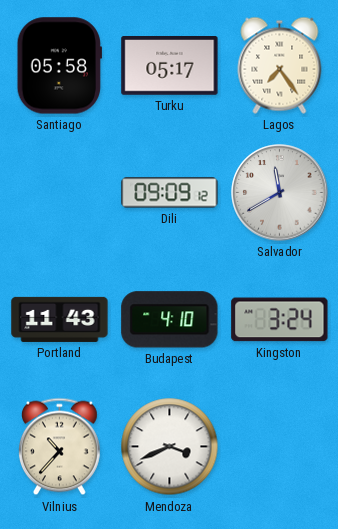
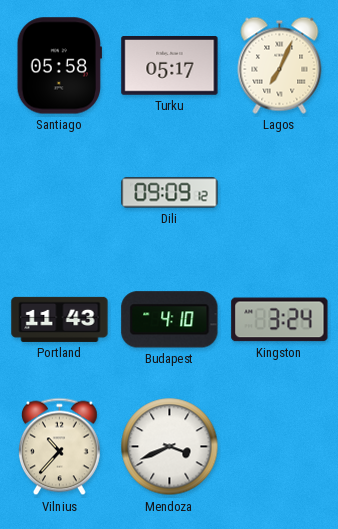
Lagos: 7:24 -> 7:04
Salvador: 11:40 -> none
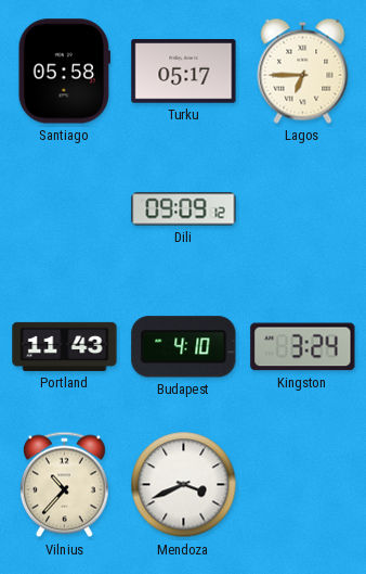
Lagos: 7:04 -> 6:45
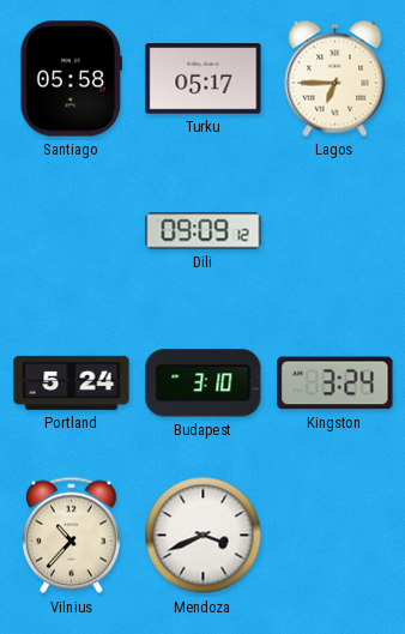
Portland: 11:43 -> 5:24
Budapest: 4:10 -> 3:10
